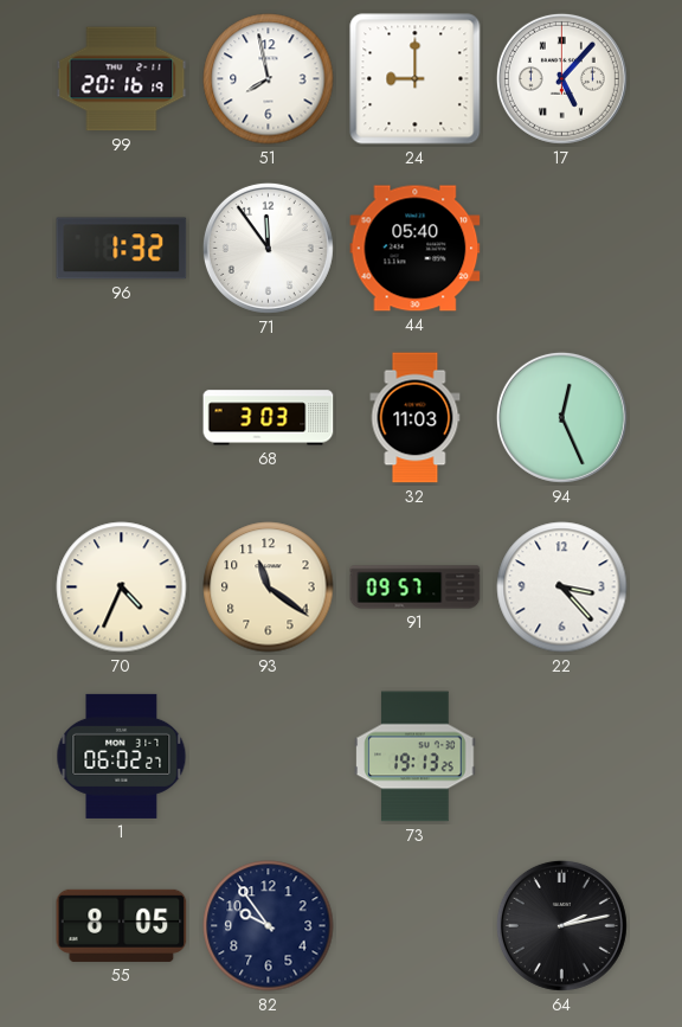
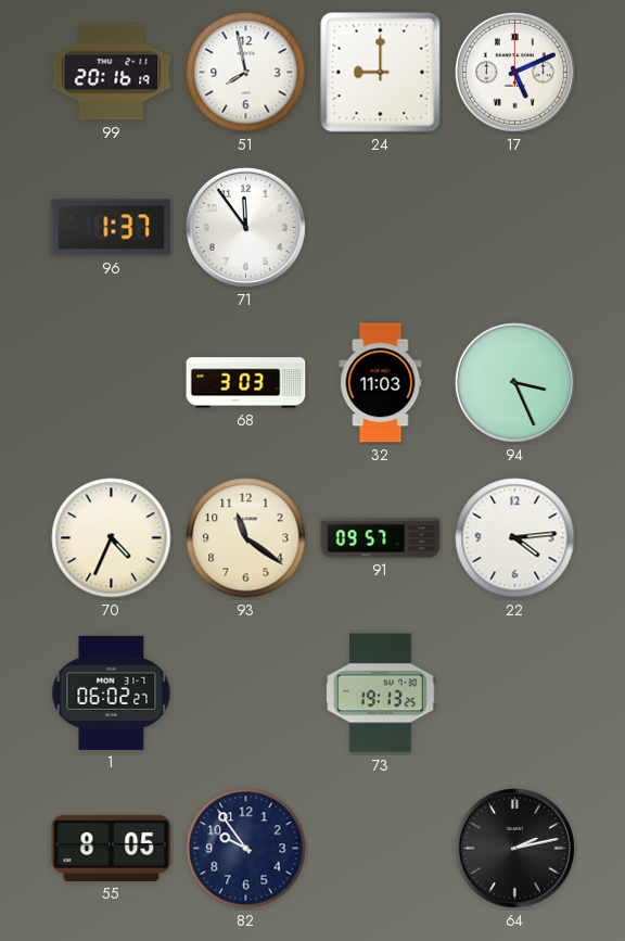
17: 5:07 -> 5:11
96: 1:32 -> 1:37
44: 05:40 -> none
94: 12:26 -> 3:26
22: 3:23 -> 4:14
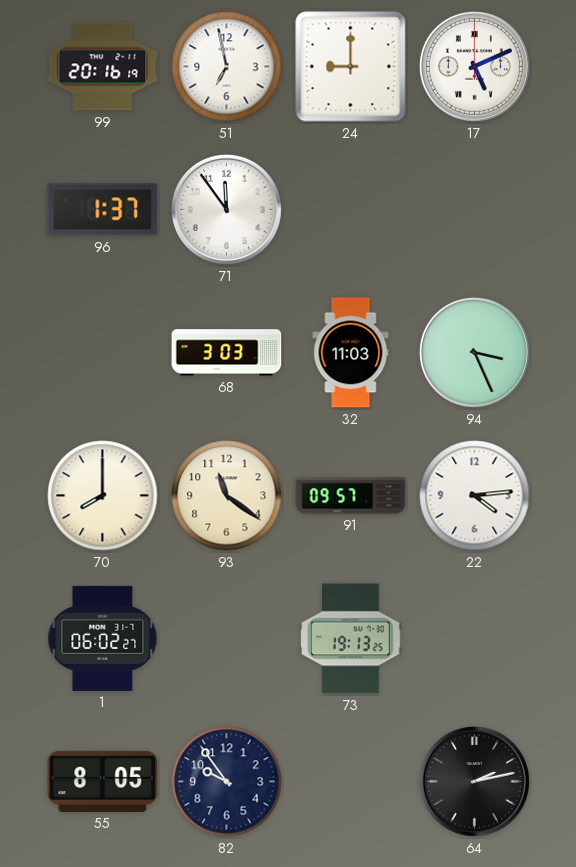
51: 7:58 -> 6:58
70: 4:34 -> 8:00
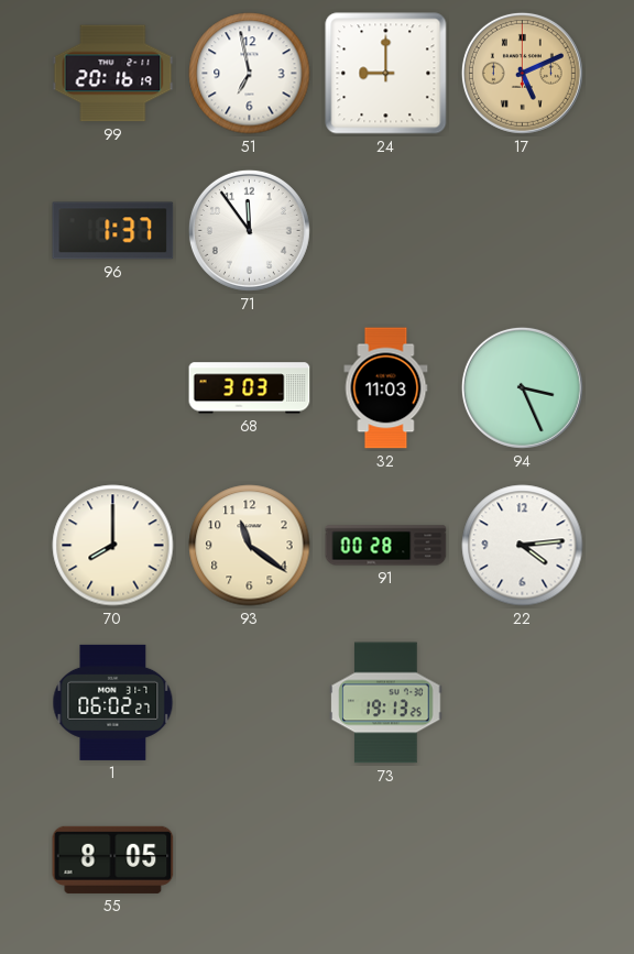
17 dial: white -> champagne
91: 09:57 -> 00:28
82: 9:54 -> none
64: 2:13 -> none
